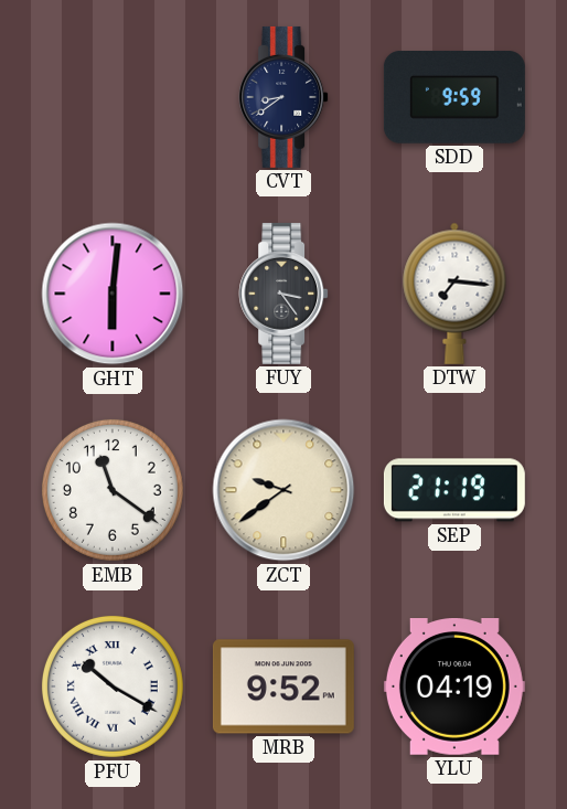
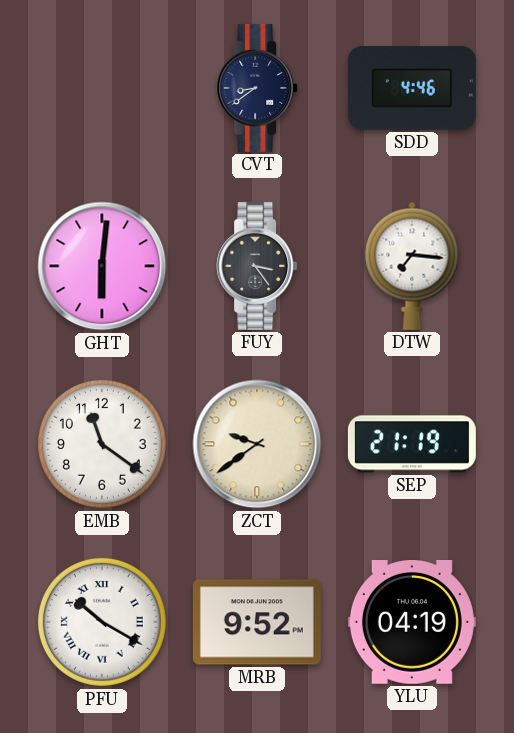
SDD: 9:59 -> 4:46
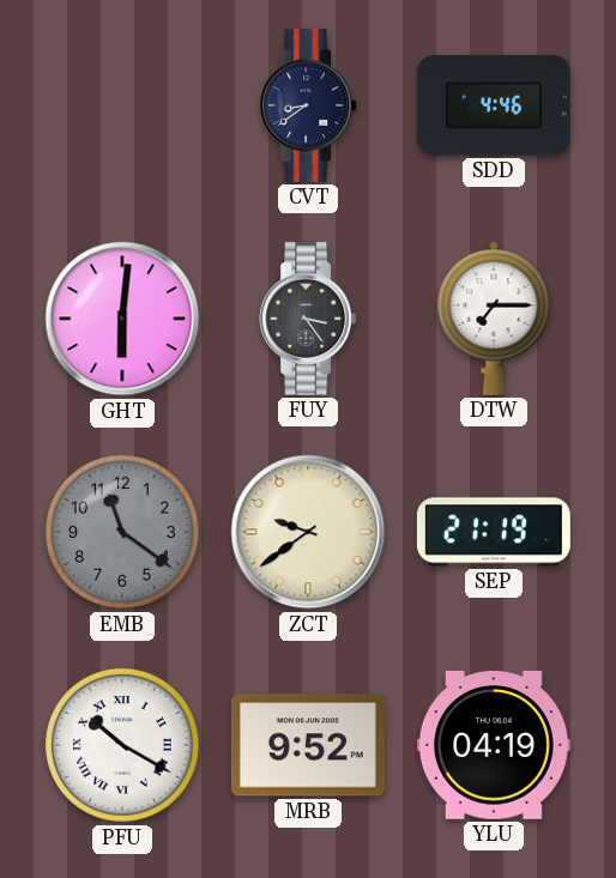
DTW: 7:16 -> 7:15
EMB dial: white -> grey
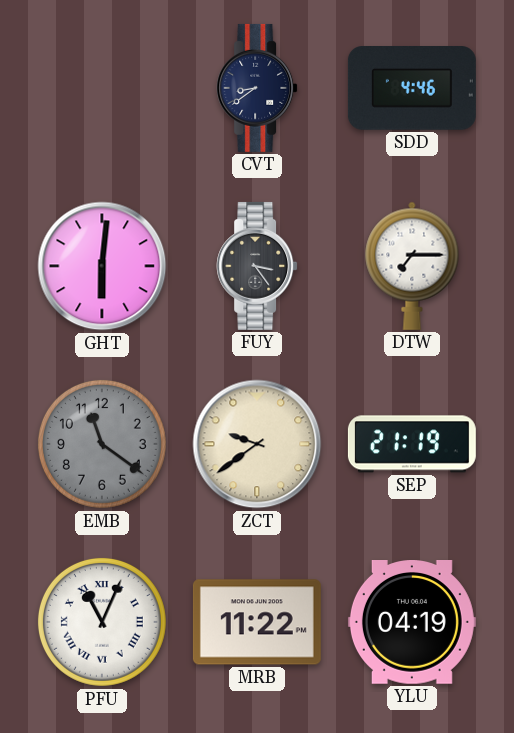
PFU: 10:20 -> 11:04
MRB: 9:52 -> 11:22
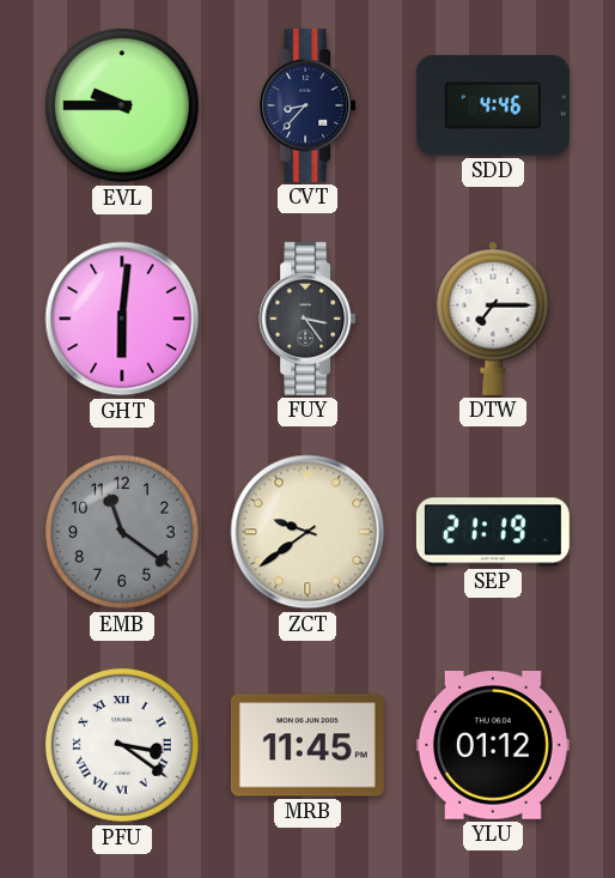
EVL: none -> 9:45
CVT: 8:39 -> 8:37
PFU: 11:04 -> 3:21
MRB: 11:22 -> 11:45
YLU: 04:19 -> 01:12
